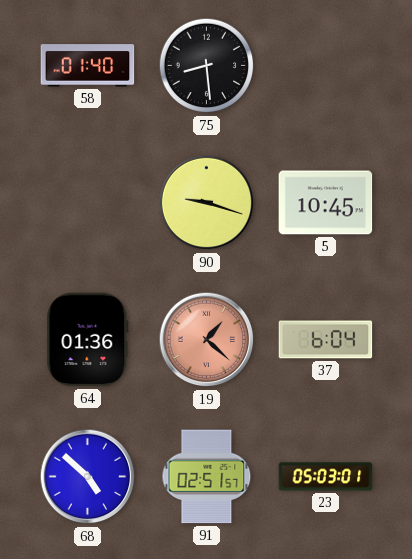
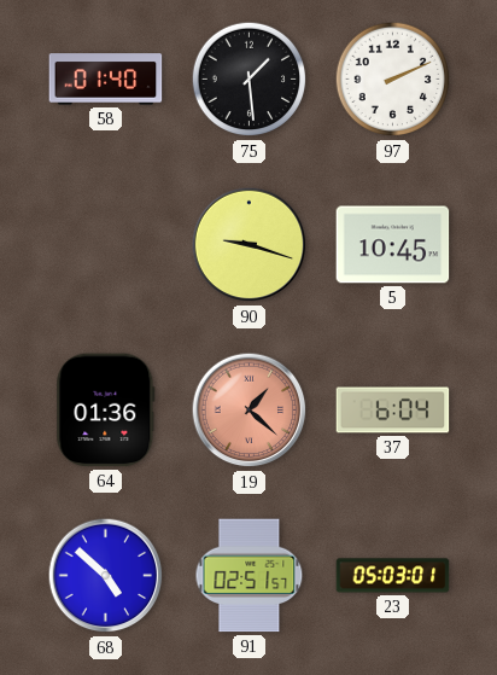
75: 8:29 -> 1:29
97: none -> 2:11
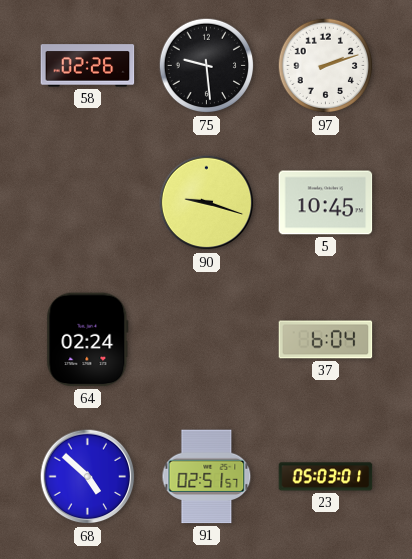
58: 01:40 -> 02:26
75: 1:29 -> 9:29
97: 2:11 -> 2:12
64: 01:36 -> 02:24
19: 1:22 -> none
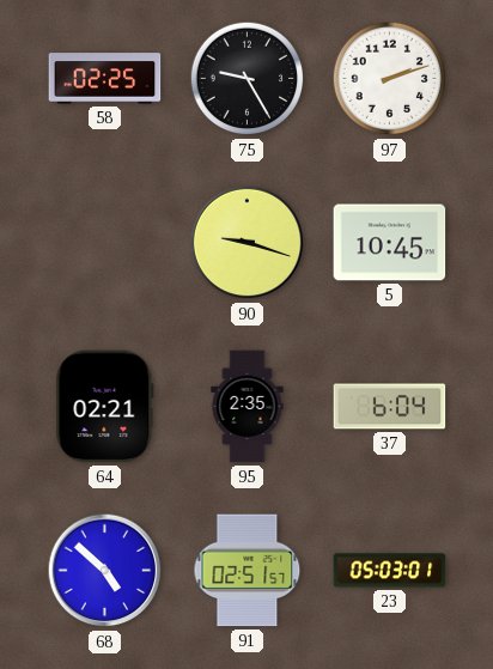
58: 02:26 -> 02:25
75: 9:29 -> 9:25
64: 02:24 -> 02:21
95: none -> 2:35
